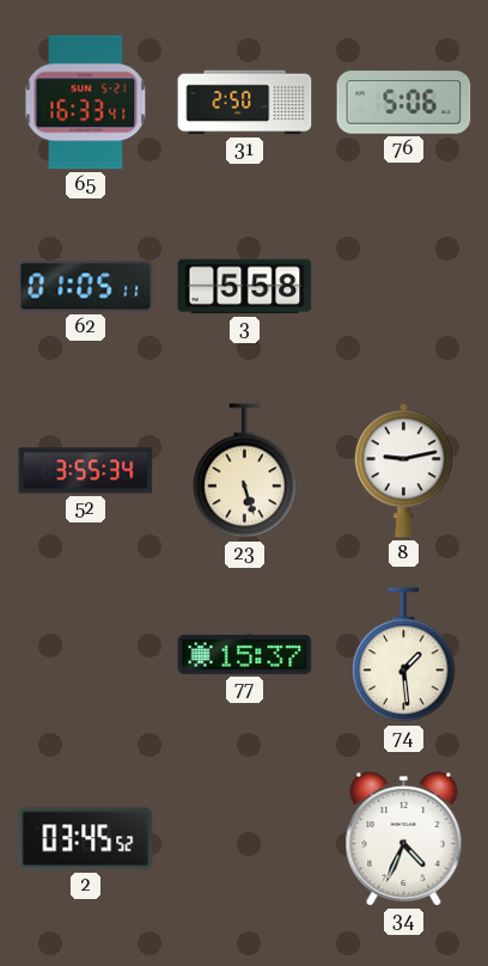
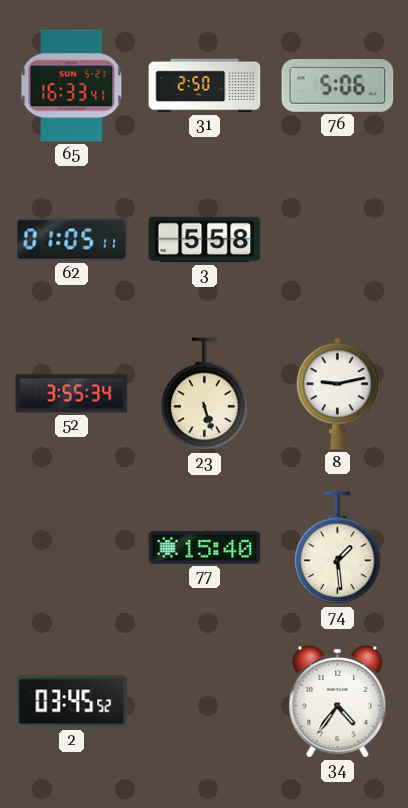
77: 15:37 -> 15:40
34: 4:34 -> 4:36
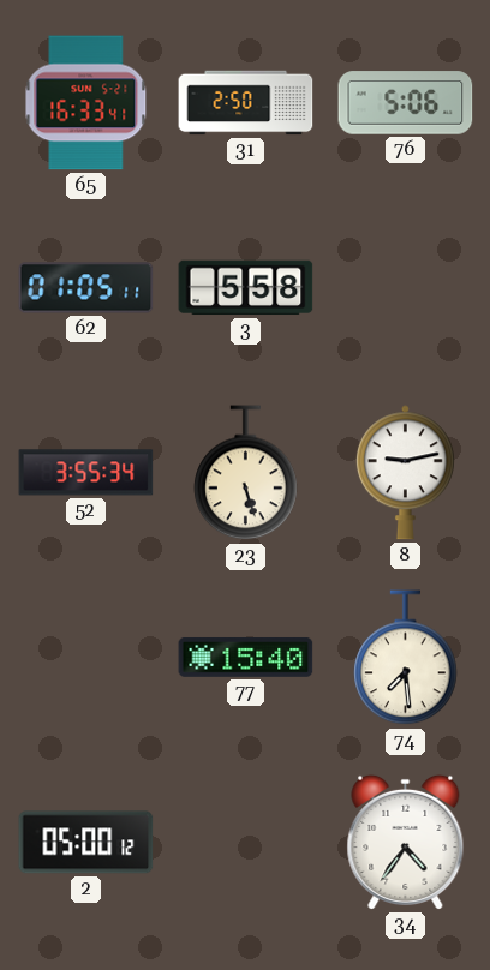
74: 1:29 -> 7:29
2: 03:45 -> 05:00
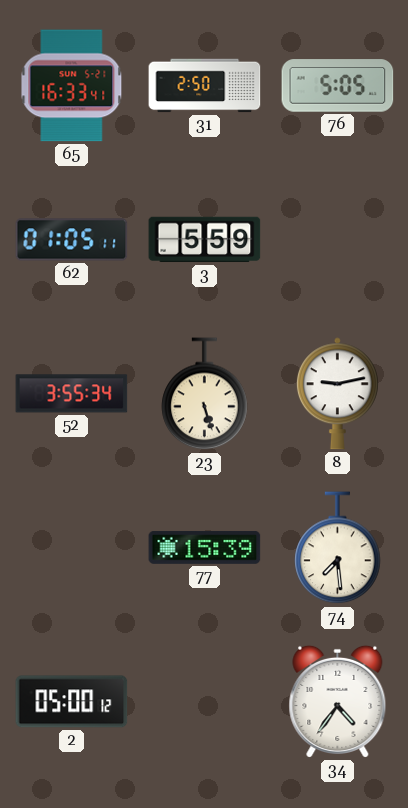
76: 5:06 -> 5:05
3: 5:58 -> 5:59
77: 15:40 -> 15:39
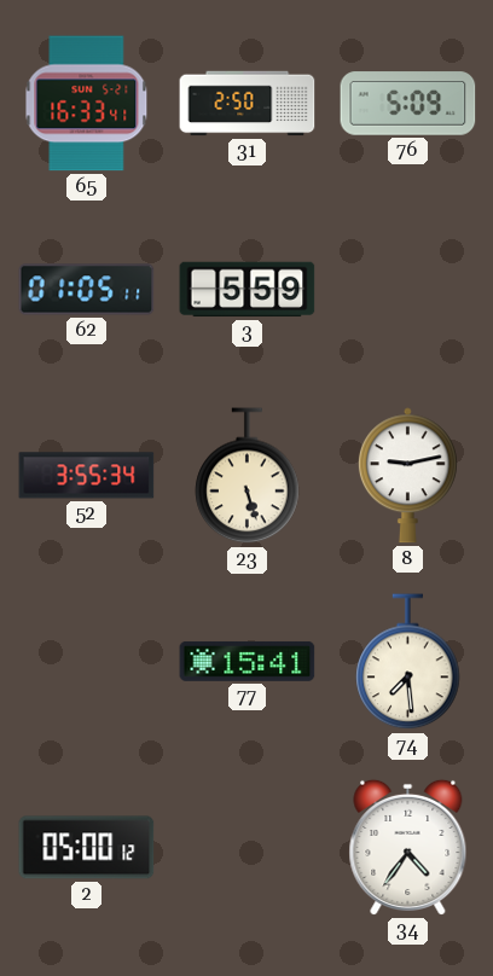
76: 5:05 -> 5:09
77: 15:39 -> 15:41
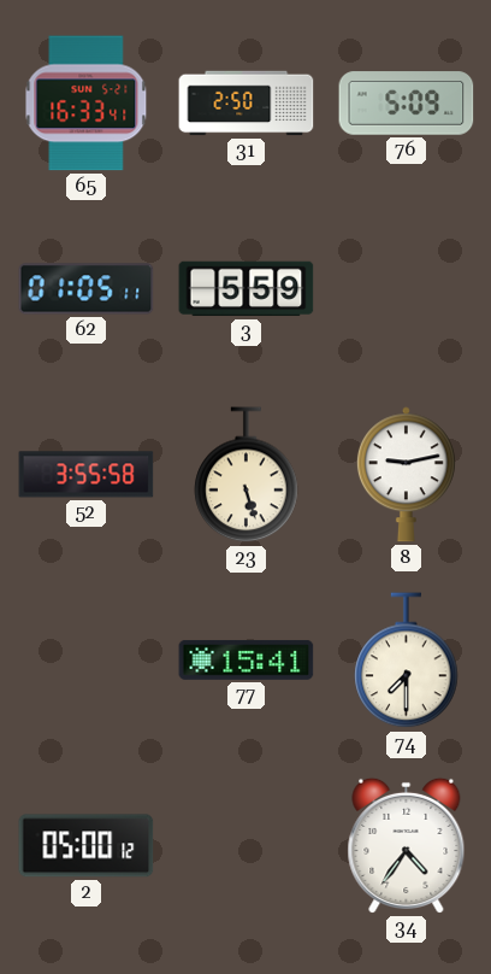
52: 3:55:34 -> 3:55:58
74: 7:29 -> 7:30
